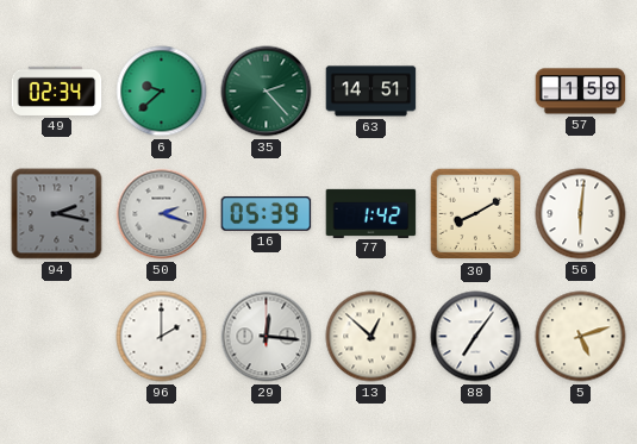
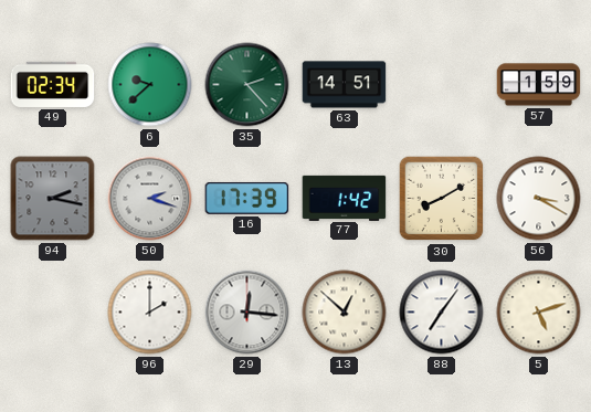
16: 05:39 -> 17:39
56: 6:01 -> 3:20
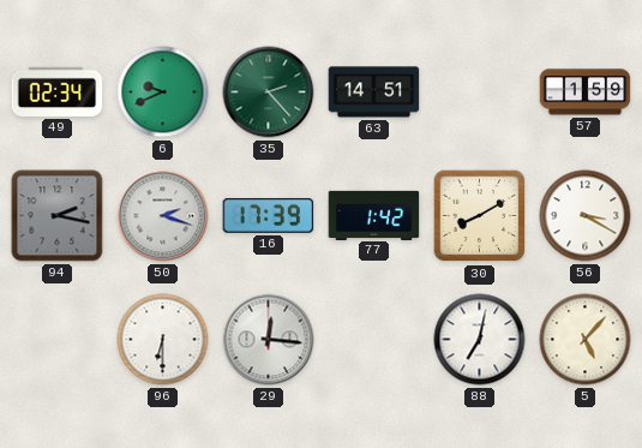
6: 9:38 -> 9:41
96: 2:00 -> 6:30
13: 12:52 -> none
88: 7:06 -> 7:02
5: 5:12 -> 5:07
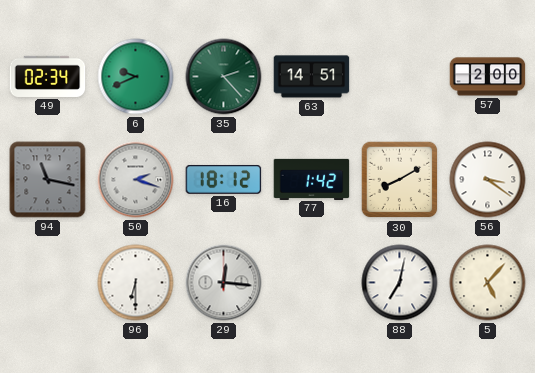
57: 1:59 -> 2:00
94: 2:17 -> 11:17
16: 17:39 -> 18:12
56: 3:20 -> 3:21
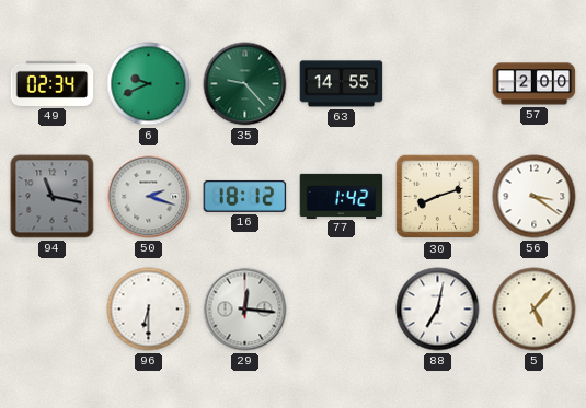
35: 2:23 -> 9:23
63: 14:51 -> 14:55
30: 8:10 -> 8:12
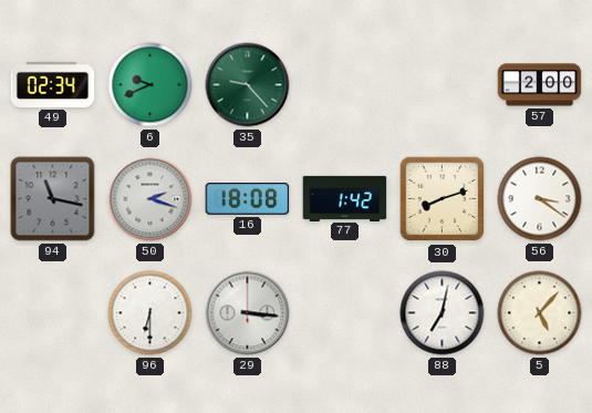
63: 14:55 -> none
16: 18:12 -> 18:08
29: 12:16 -> 3:16
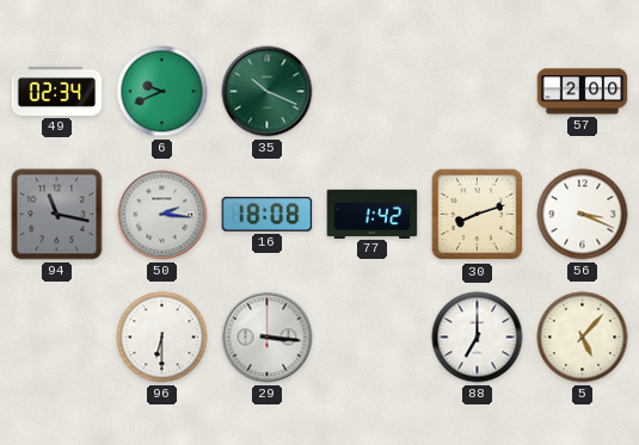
35: 9:23 -> 10:19
50: 2:18 -> 2:16
56: 3:21 -> 3:19
88: 7:02 -> 7:00
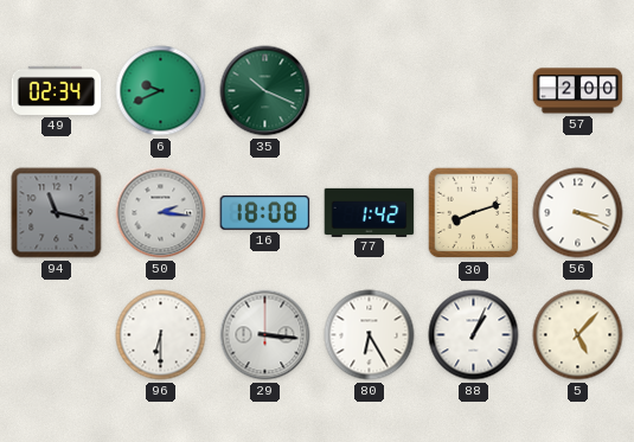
80: none -> 6:25
88: 7:00 -> 1:04
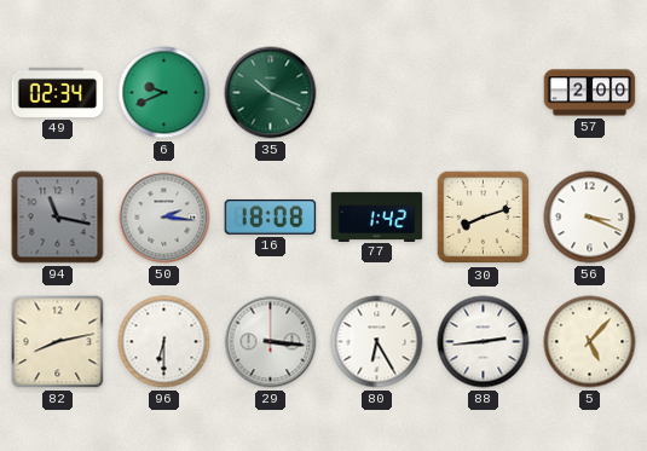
82: none -> 8:13
88: 1:04 -> 2:44
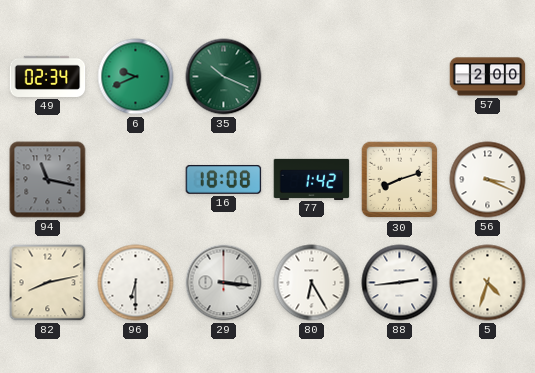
50: 2:16 -> none
5: 5:07 -> 4:33
